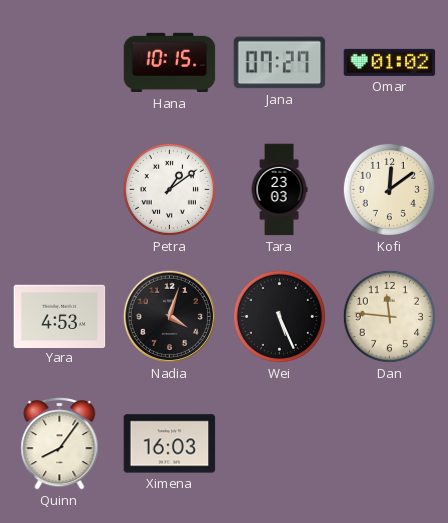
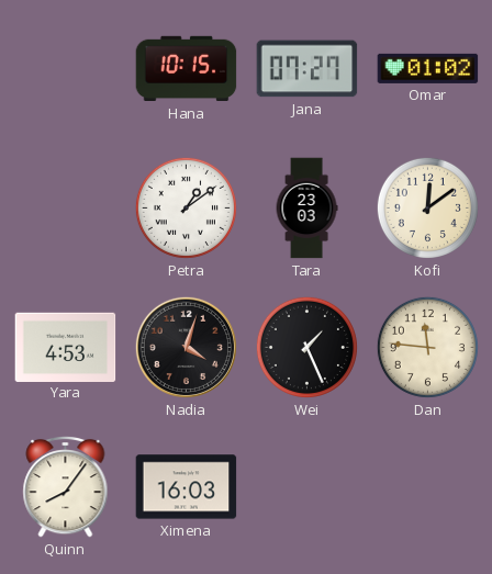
Wei: 5:26 -> 1:26
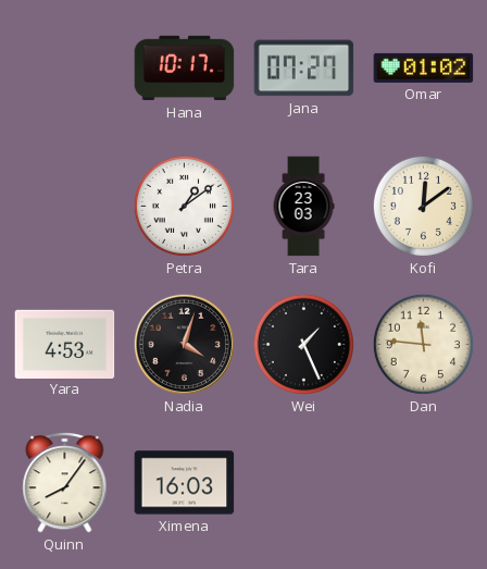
Hana: 10:15 -> 10:17
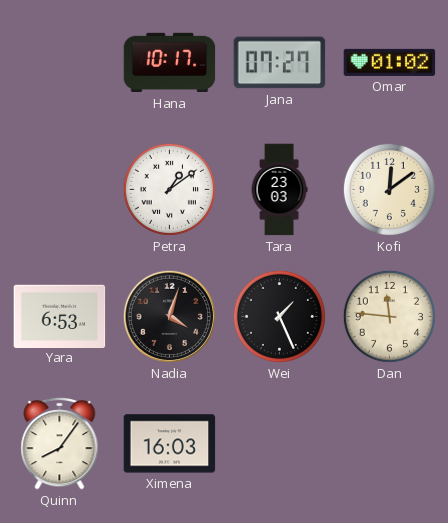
Yara: 4:53 -> 6:53
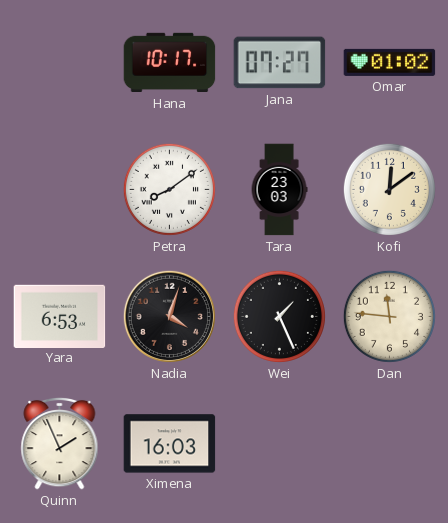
Petra: 1:09 -> 8:09
Quinn: 8:06 -> 1:56
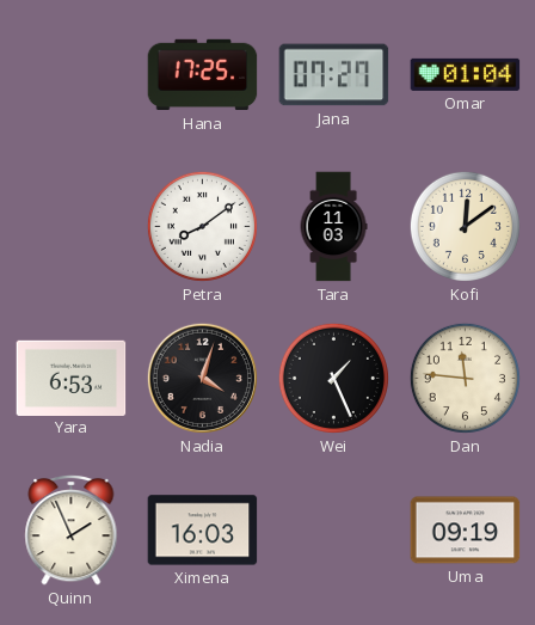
Hana: 10:17 -> 17:25
Omar: 01:02 -> 01:04
Tara: 23:03 -> 11:03
Uma: none -> 09:19
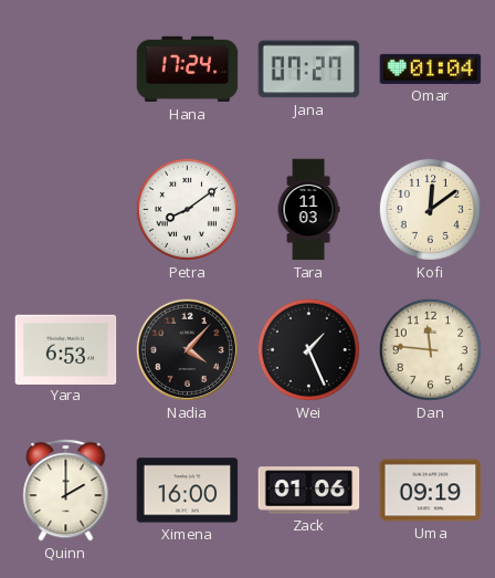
Hana: 17:25 -> 17:24
Nadia: 4:03 -> 4:07
Quinn: 1:56 -> 2:00
Ximena: 16:03 -> 16:00
Zack: none -> 01:06
